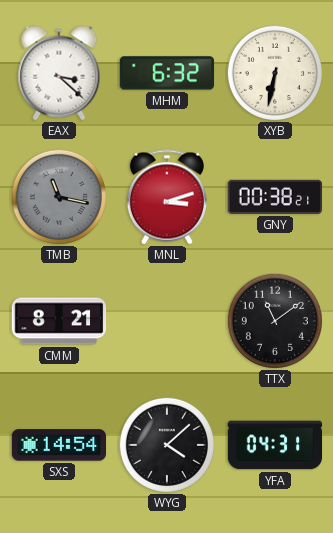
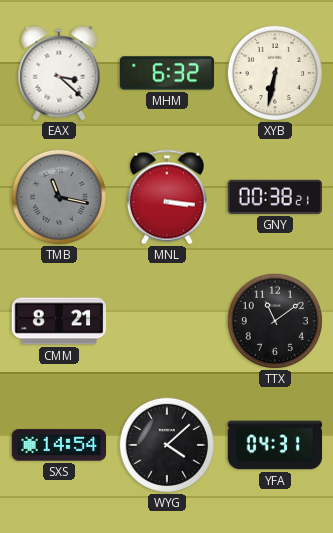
MNL: 3:12 -> 3:16
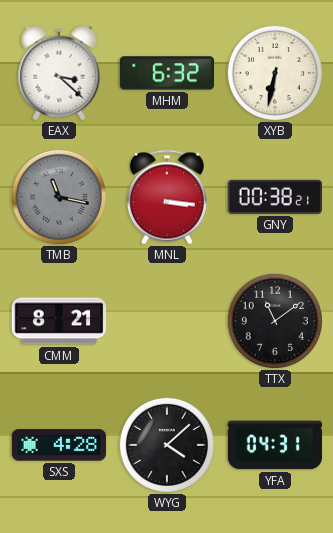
SXS: 14:54 -> 4:28
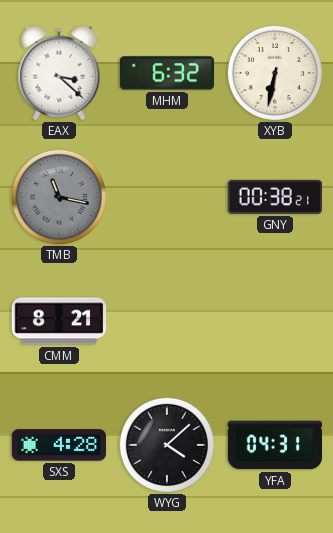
MNL: 3:16 -> none
TTX: 11:09 -> none
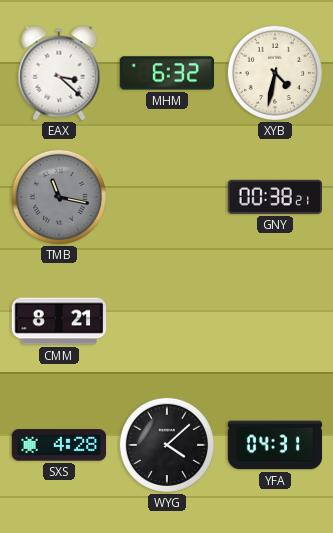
XYB: 6:32 -> 4:32
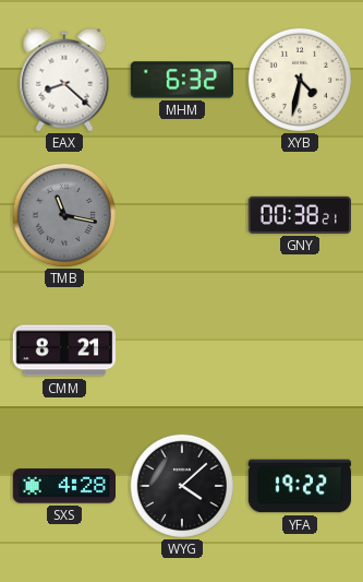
EAX: 3:22 -> 8:22
YFA: 04:31 -> 19:22
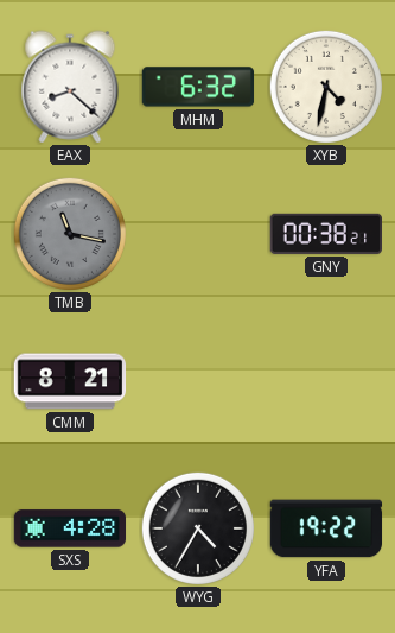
WYG: 4:08 -> 4:35
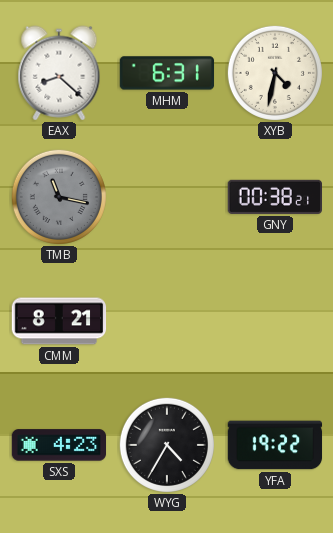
MHM: 6:32 -> 6:31
SXS: 4:28 -> 4:23
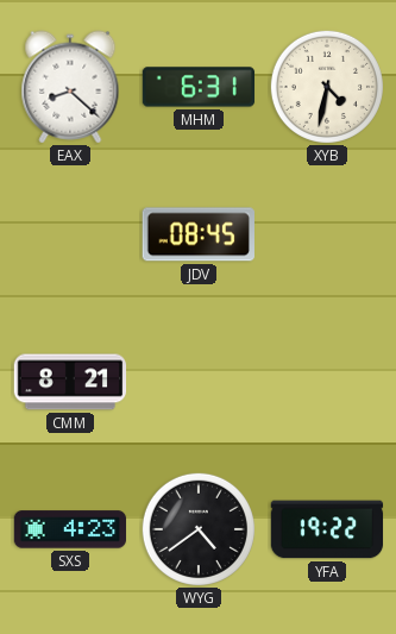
TMB: 11:17 -> none
JDV: none -> 08:45
GNY: 00:38 -> none
WYG: 4:35 -> 4:39
